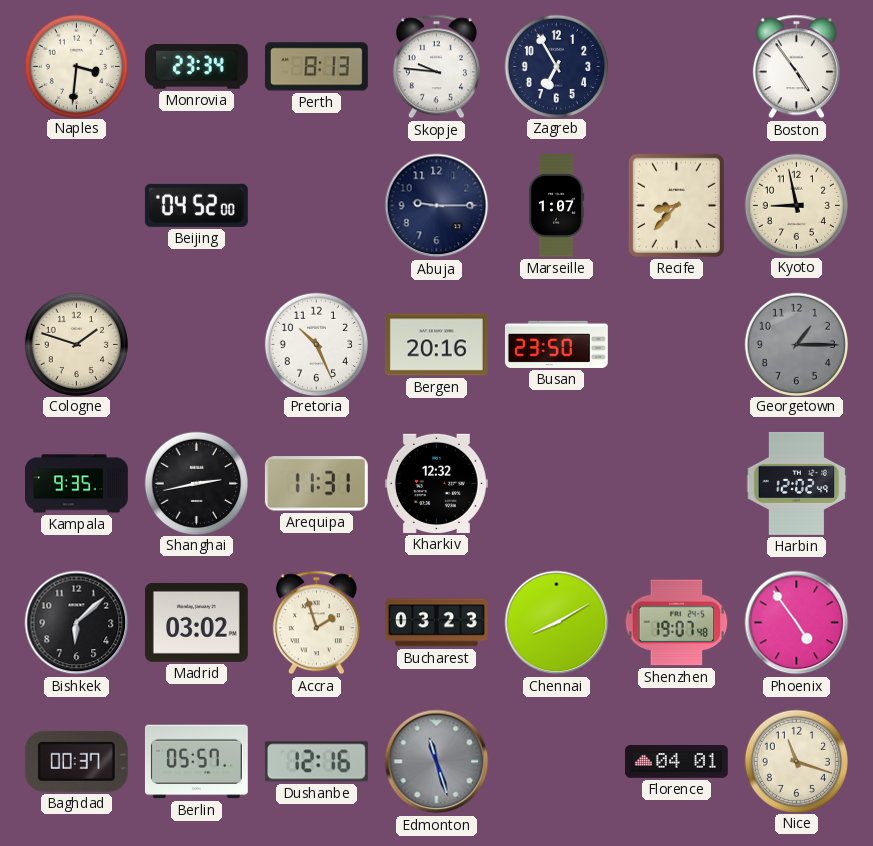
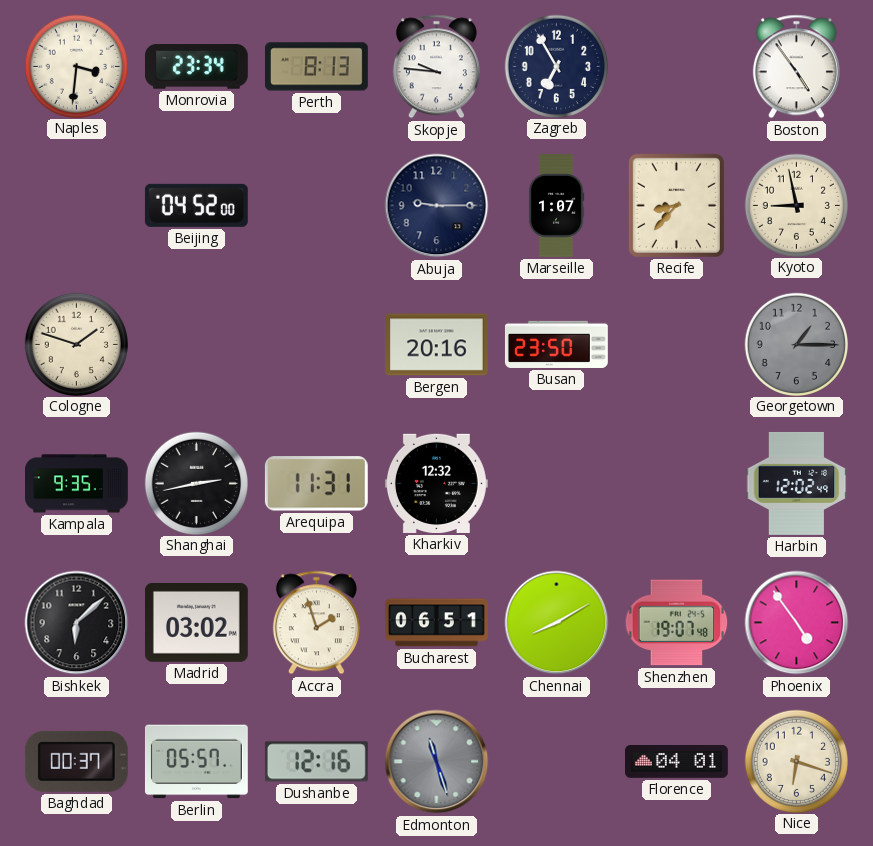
Pretoria: 10:26 -> none
Bucharest: 03:23 -> 06:51
Nice: 11:18 -> 6:18
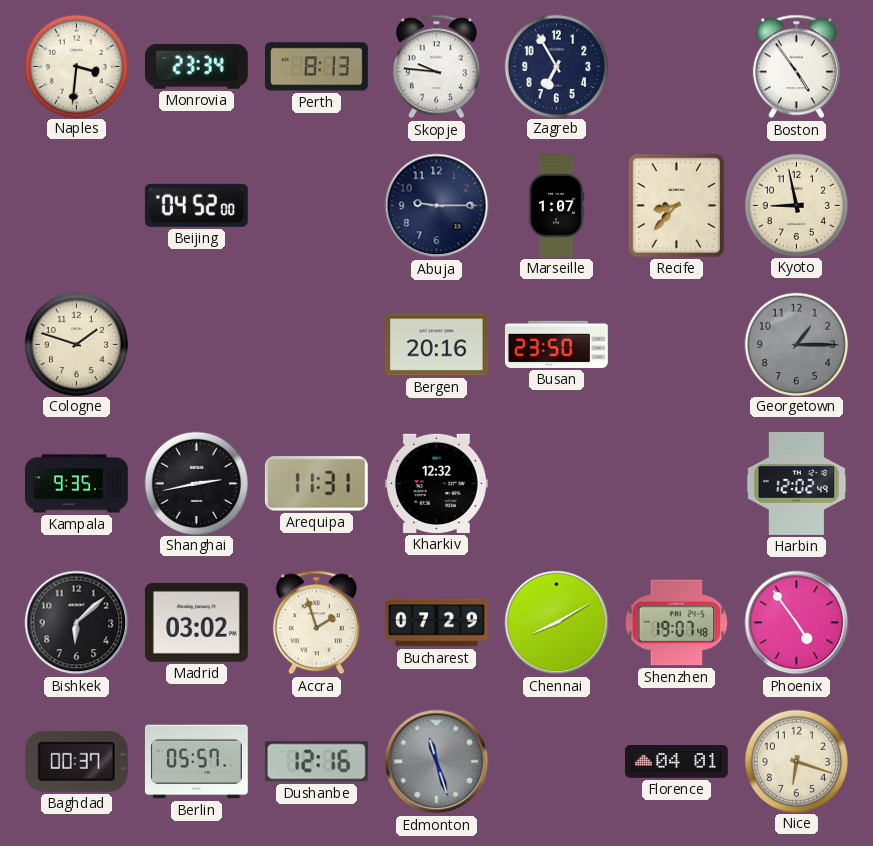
Bucharest: 06:51 -> 07:29
